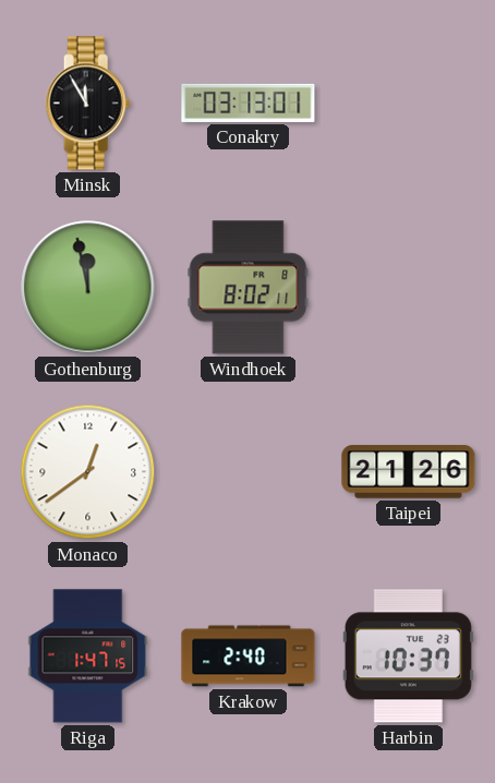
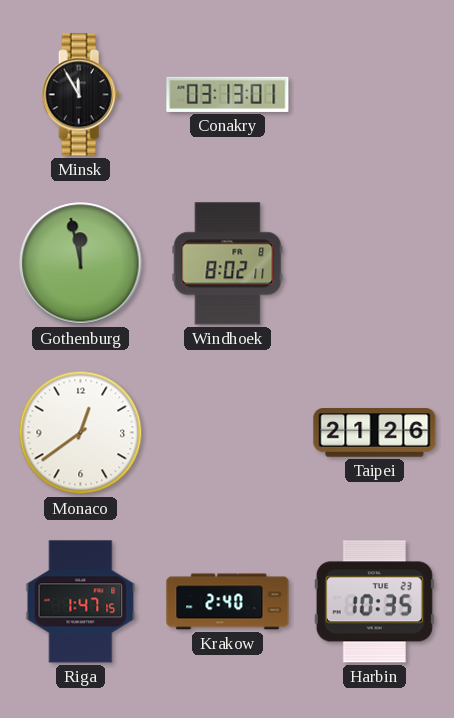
Harbin: 10:37 -> 10:35
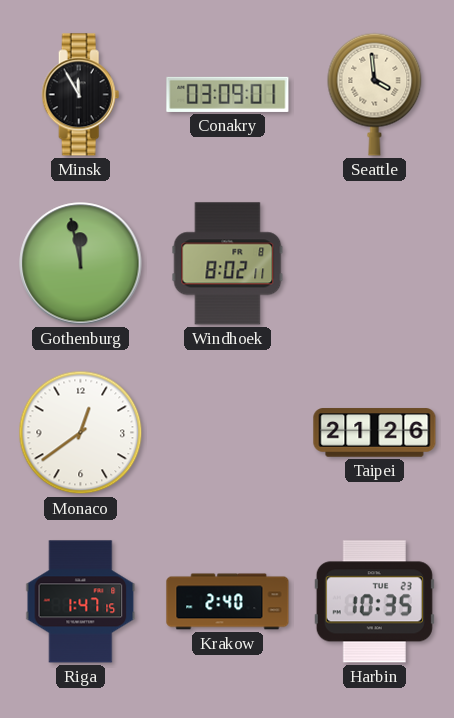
Conakry: 03:13 -> 03:09
Seattle: none -> 3:59
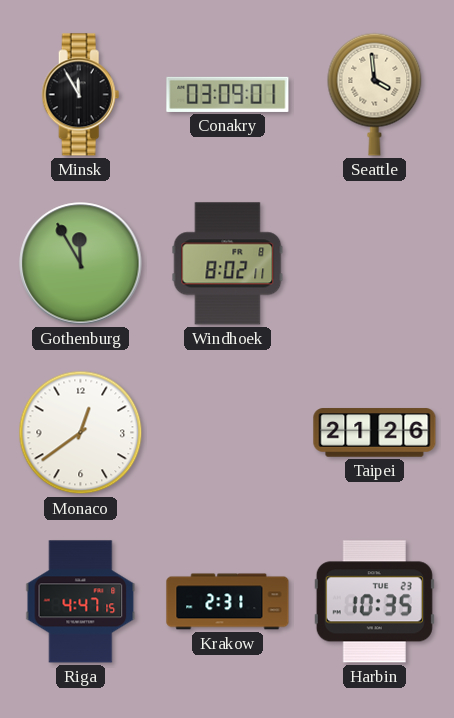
Gothenburg: 11:58 -> 11:55
Riga: 1:47 -> 4:47
Krakow: 2:40 -> 2:31
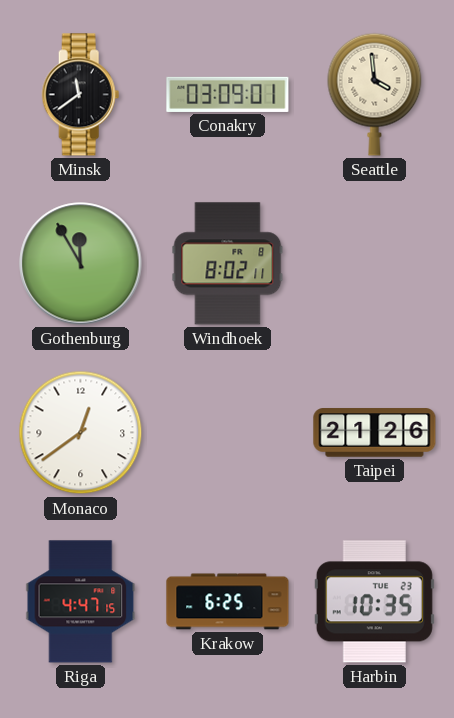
Minsk: 11:55 -> 11:39
Krakow: 2:31 -> 6:25
